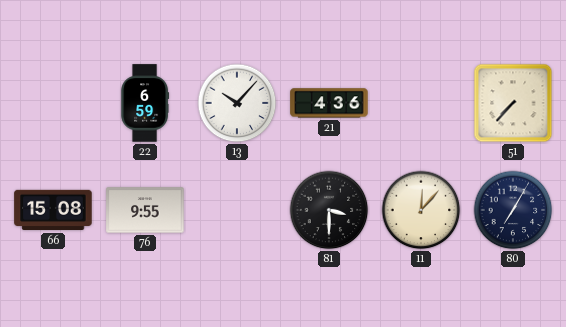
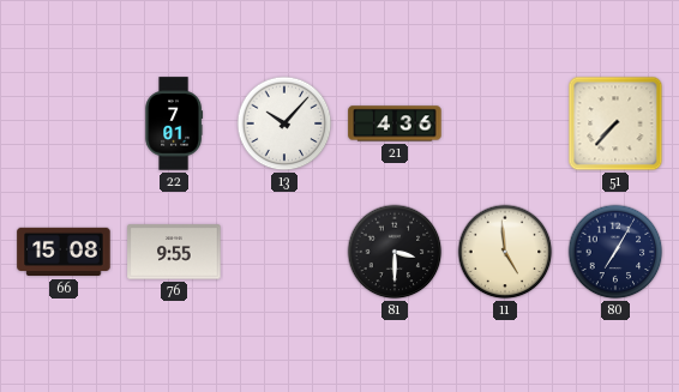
22: 6:59 -> 7:01
11: 12:07 -> 4:59
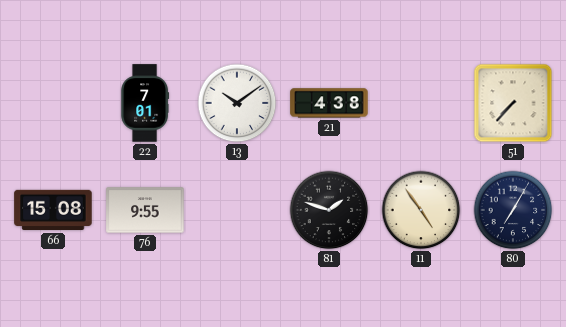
13: 10:07 -> 10:09
21: 4:36 -> 4:38
81: 3:30 -> 1:48
11: 4:59 -> 4:54
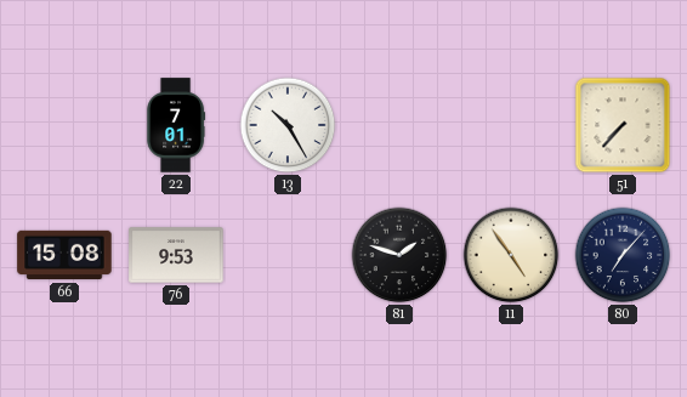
13: 10:09 -> 10:25
21: 4:38 -> none
76: 9:55 -> 9:53
80: 7:05 -> 7:07
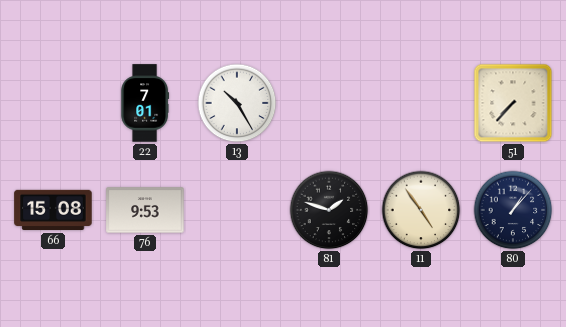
80: 7:07 -> 1:07
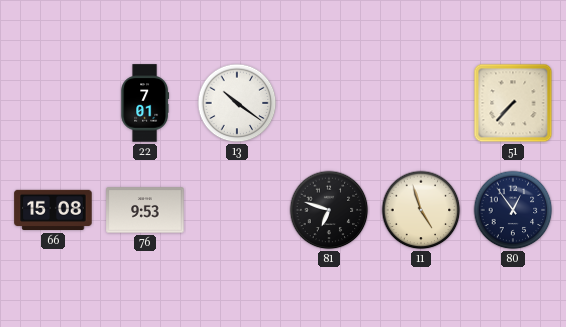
13: 10:25 -> 10:21
81: 1:48 -> 6:48
11: 4:54 -> 4:57
80: 1:07 -> 12:54
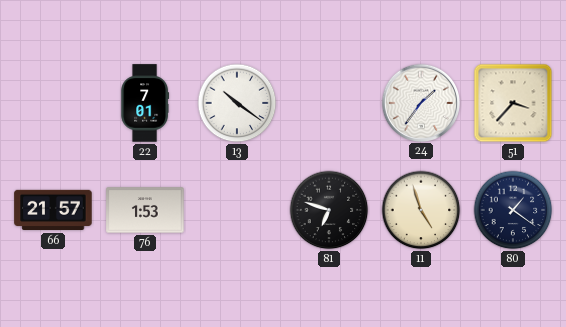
24: none -> 1:36
51: 7:37 -> 3:37
66: 15:08 -> 21:57
76: 9:53 -> 1:53
80: 12:54 -> 1:21
